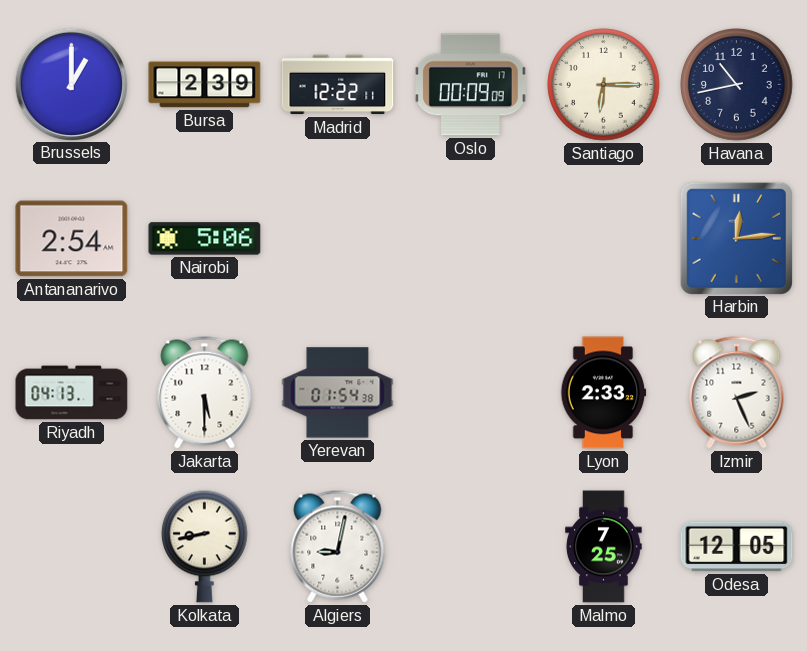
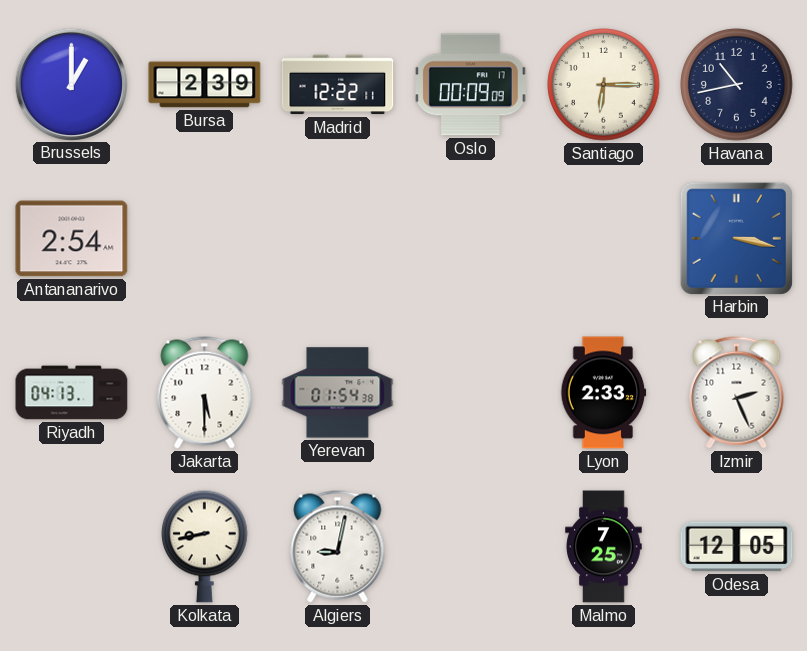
Nairobi: 5:06 -> none
Harbin: 12:14 -> 3:17
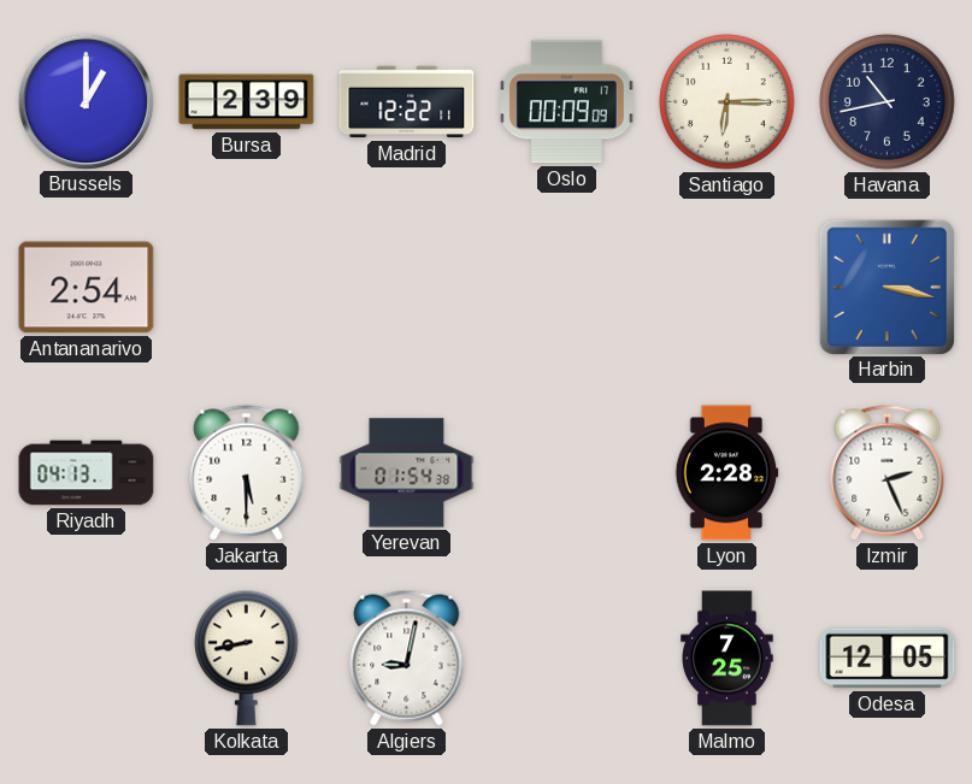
Lyon: 2:33 -> 2:28
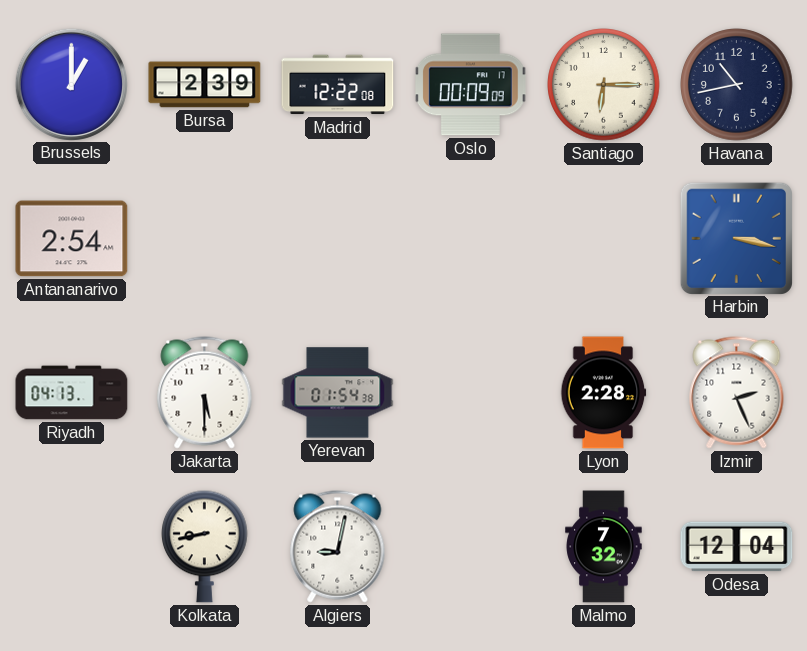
Madrid: 12:22:11 -> 12:22:08
Malmo: 7:25 -> 7:32
Odesa: 12:05 -> 12:04
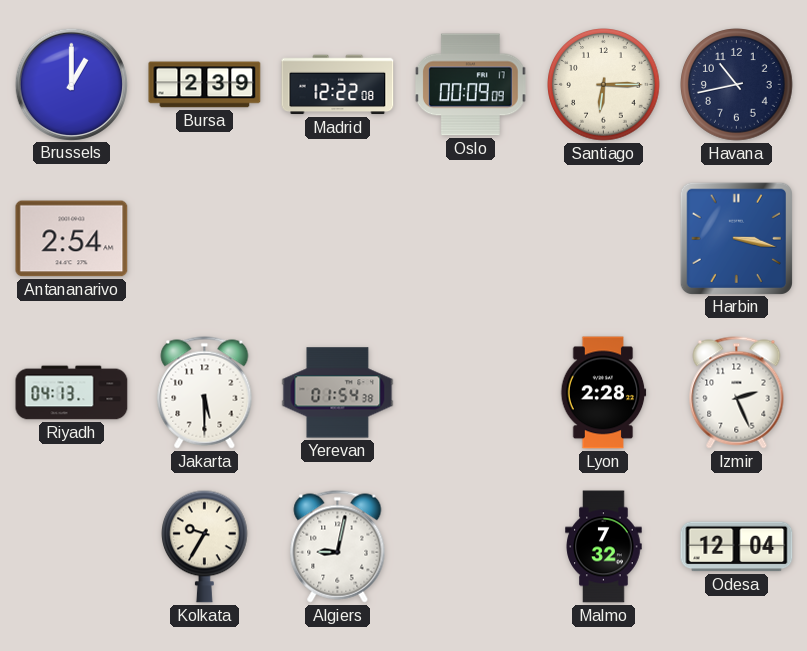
Kolkata: 8:43 -> 9:35
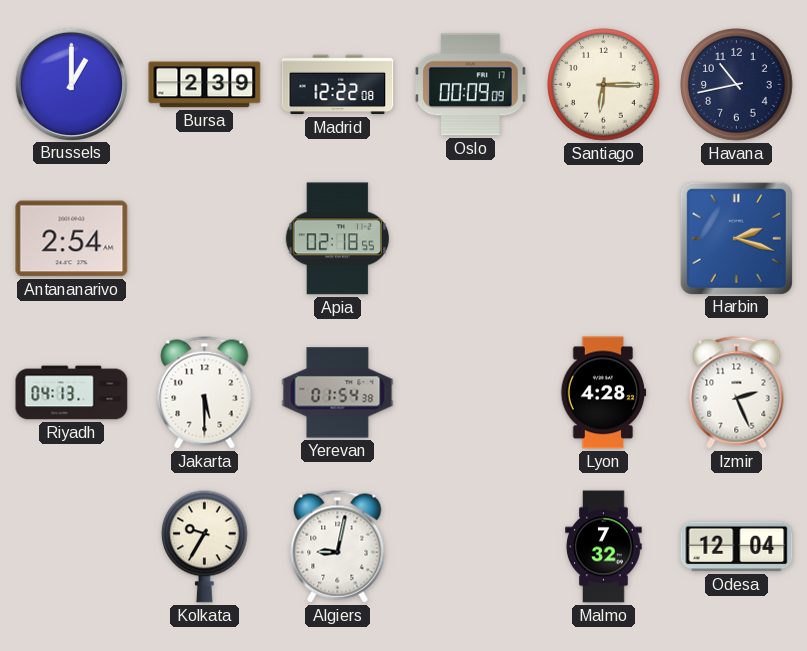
Apia: none -> 02:18
Harbin: 3:17 -> 2:18
Lyon: 2:28 -> 4:28
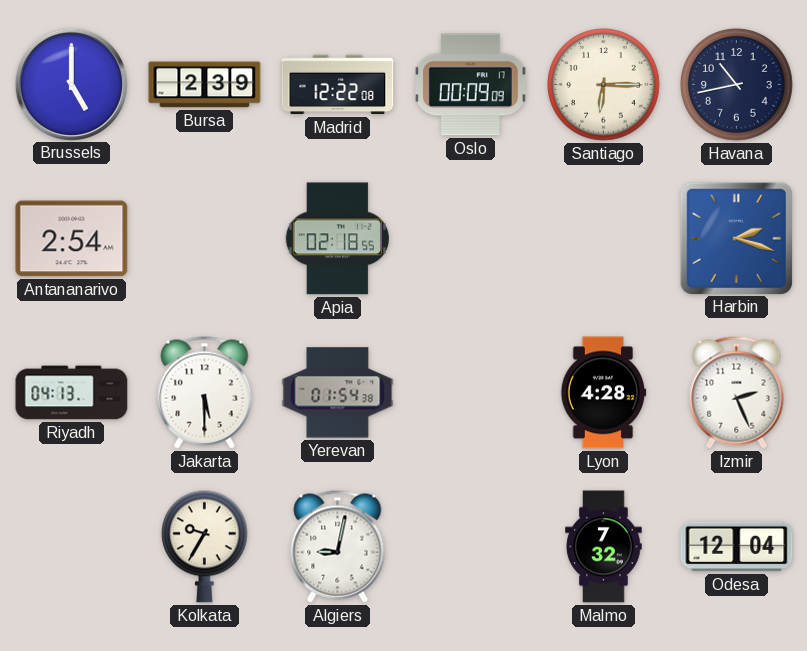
Brussels: 1:00 -> 5:00
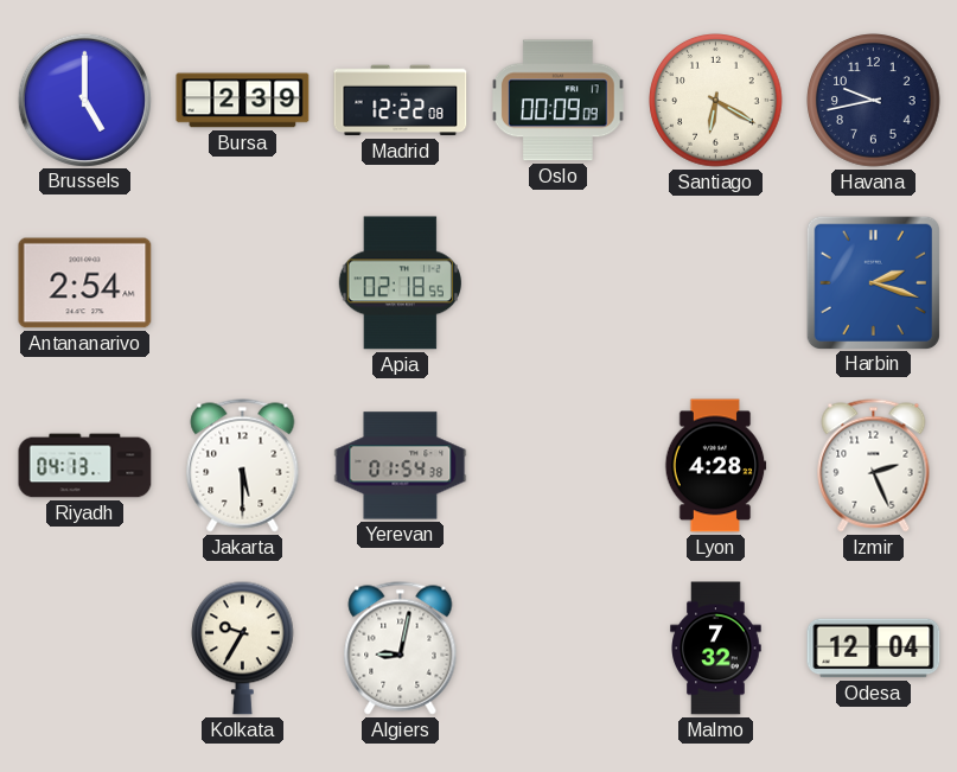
Santiago: 6:15 -> 6:20
Havana: 10:43 -> 9:43
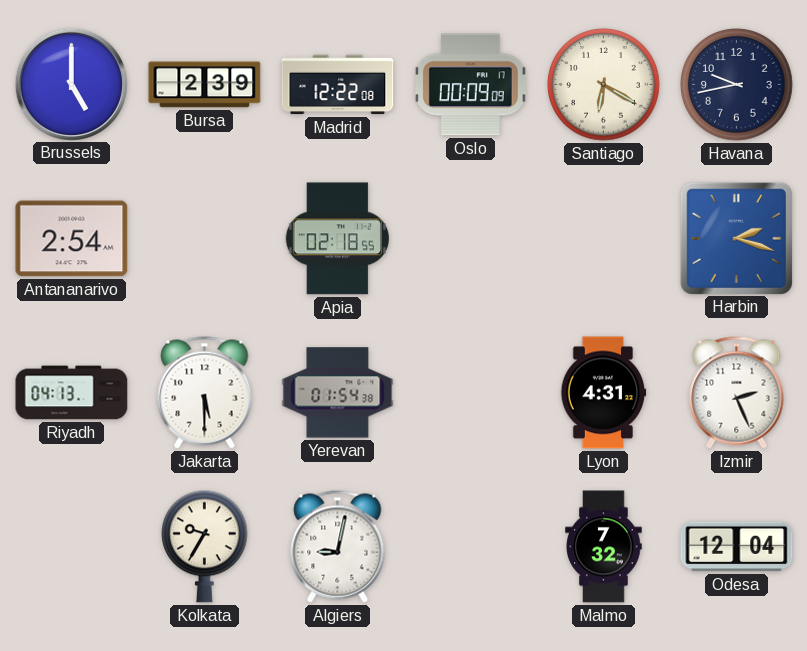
Lyon: 4:28 -> 4:31
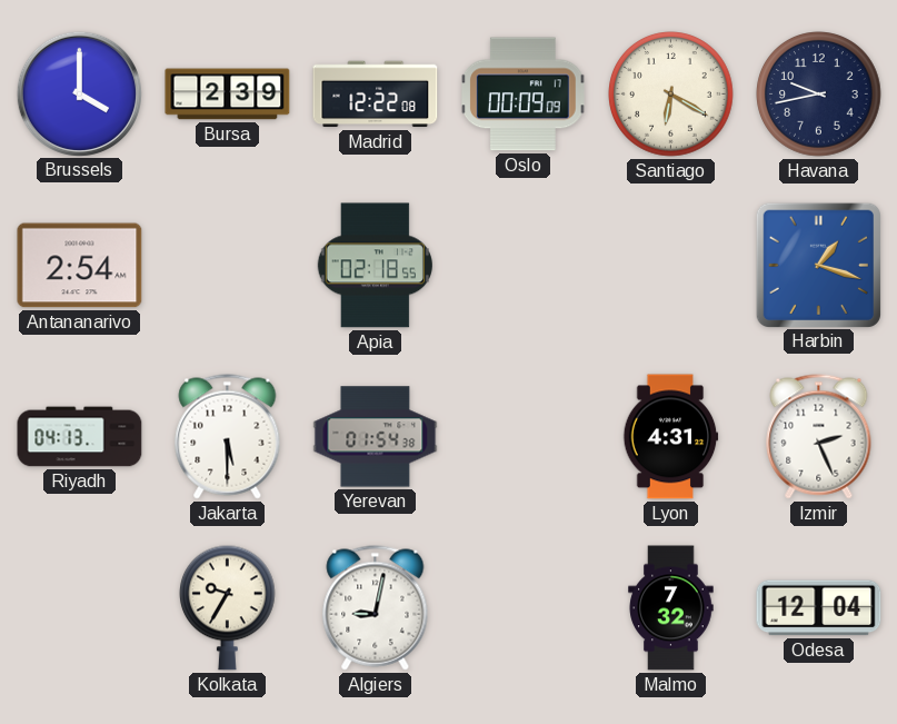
Brussels: 5:00 -> 4:00
Harbin: 2:18 -> 1:18
